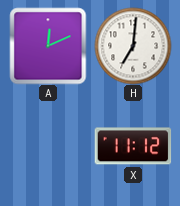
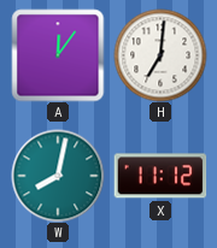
A: 12:11 -> 12:06
W: none -> 8:02
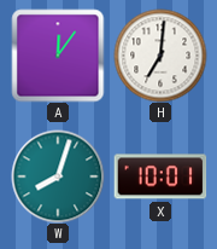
W: 8:02 -> 8:03
X: 11:12 -> 10:01
